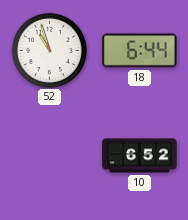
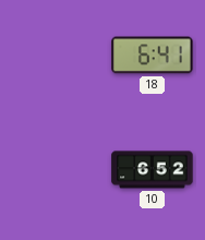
52: 10:57 -> none
18: 6:44 -> 6:41
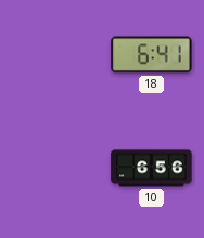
10: 6:52 -> 6:56
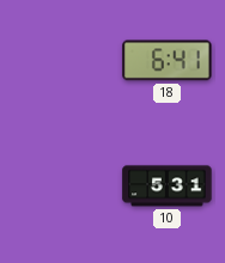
10: 6:56 -> 5:31
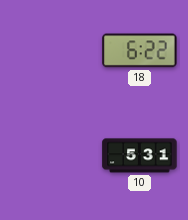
18: 6:41 -> 6:22
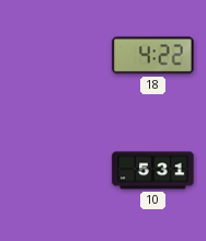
18: 6:22 -> 4:22
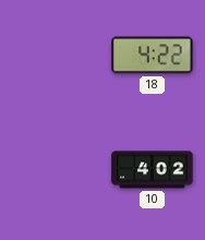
10: 5:31 -> 4:02
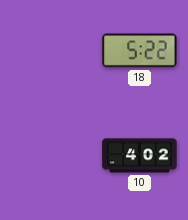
18: 4:22 -> 5:22
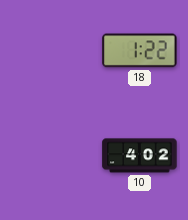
18: 5:22 -> 1:22
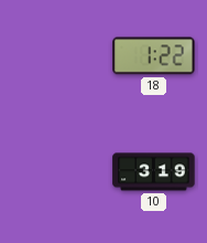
10: 4:02 -> 3:19
